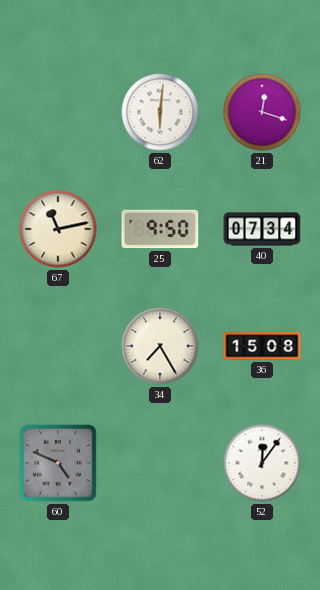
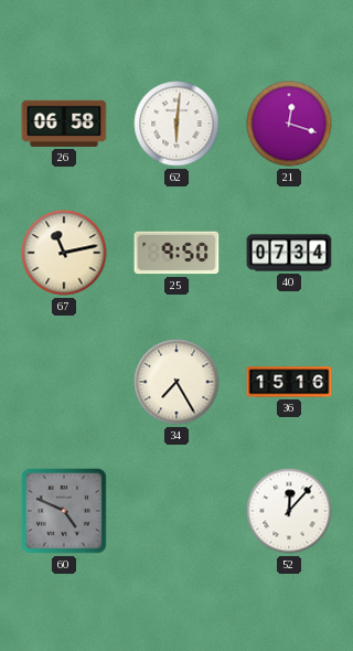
26: none -> 06:58
36: 15:08 -> 15:16
52: 12:06 -> 12:07
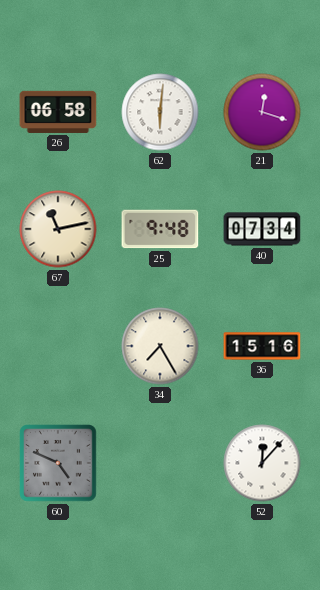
25: 9:50 -> 9:48
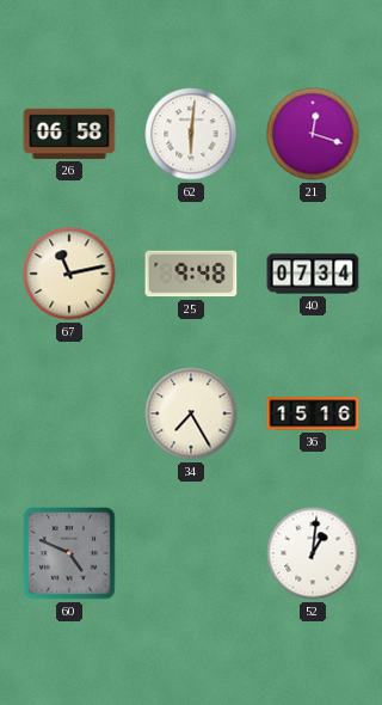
52: 12:07 -> 1:01
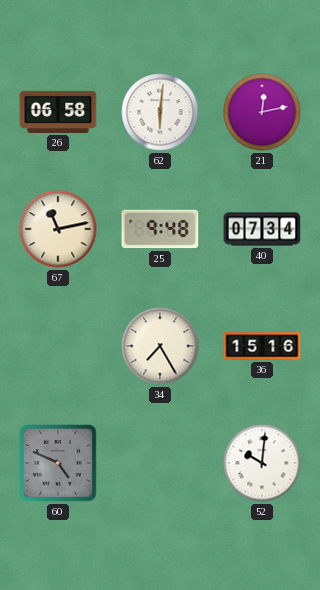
21: 12:18 -> 12:13
52: 1:01 -> 10:01
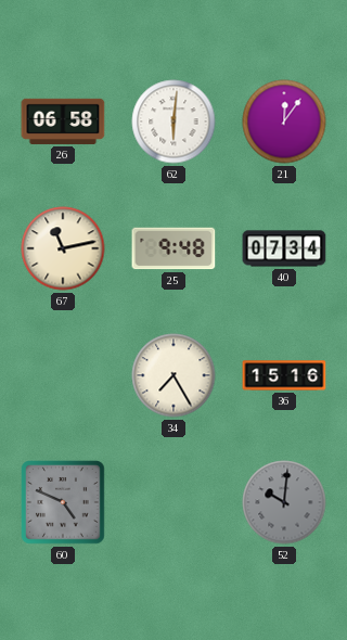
21: 12:13 -> 12:06
52 dial: white -> grey
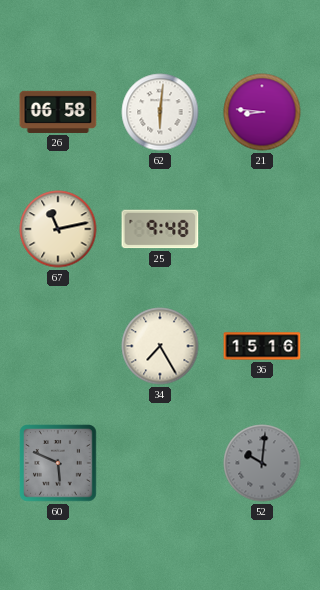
21: 12:06 -> 8:46
40: 07:34 -> none
60: 4:49 -> 5:49
